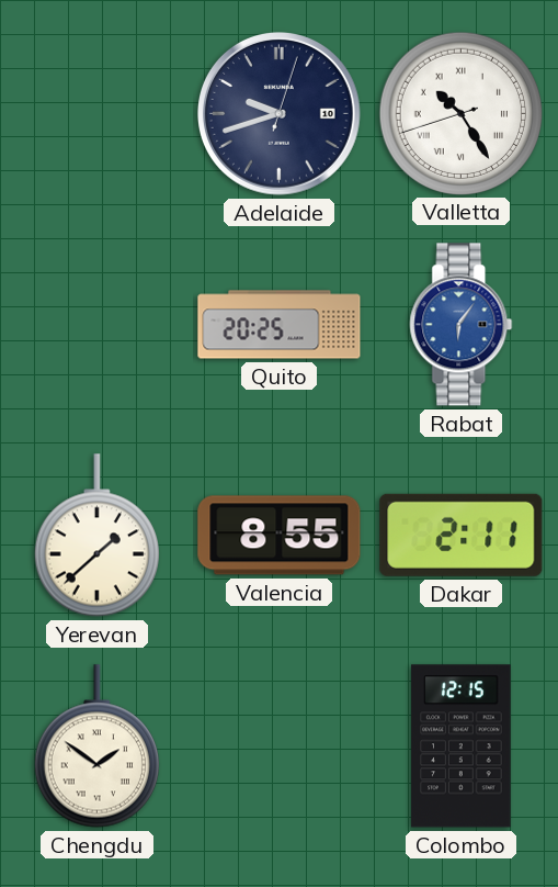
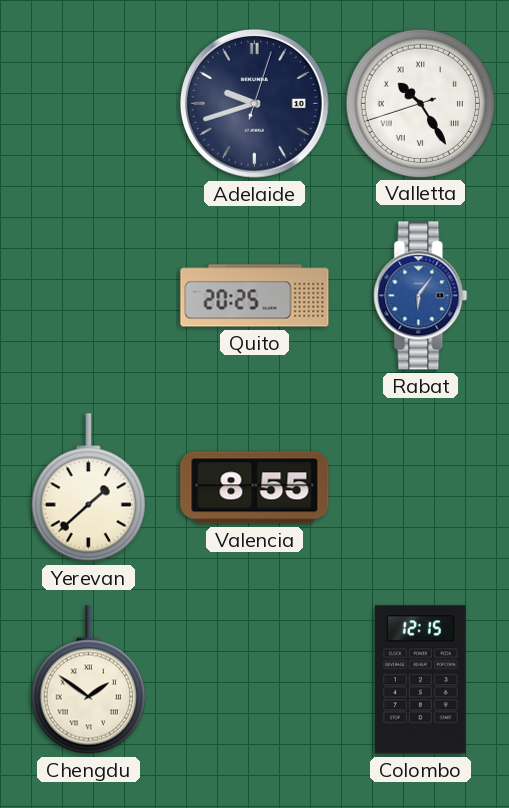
Dakar: 2:11 -> none
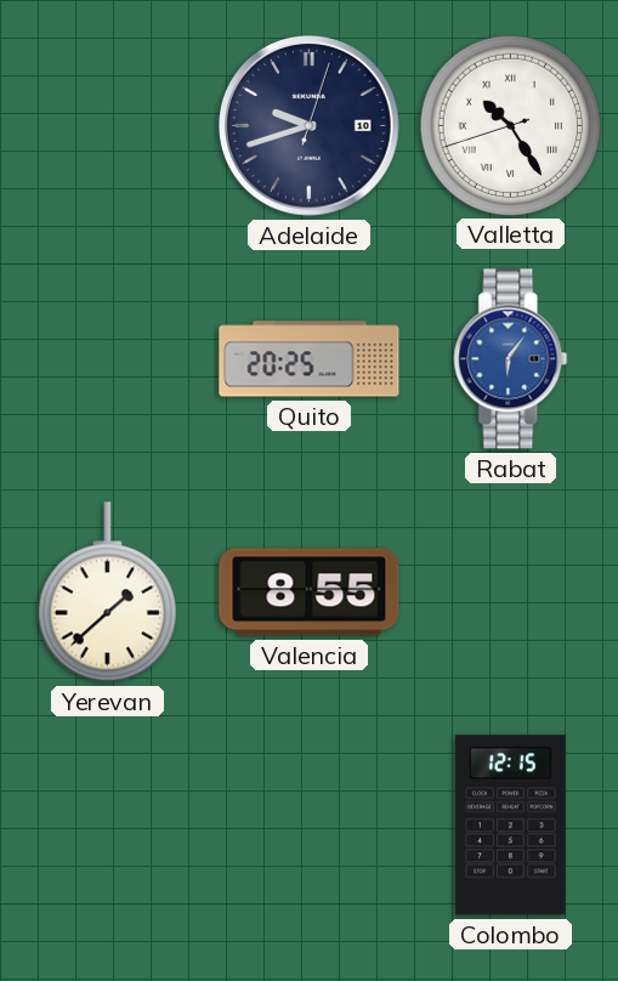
Chengdu: 1:51 -> none
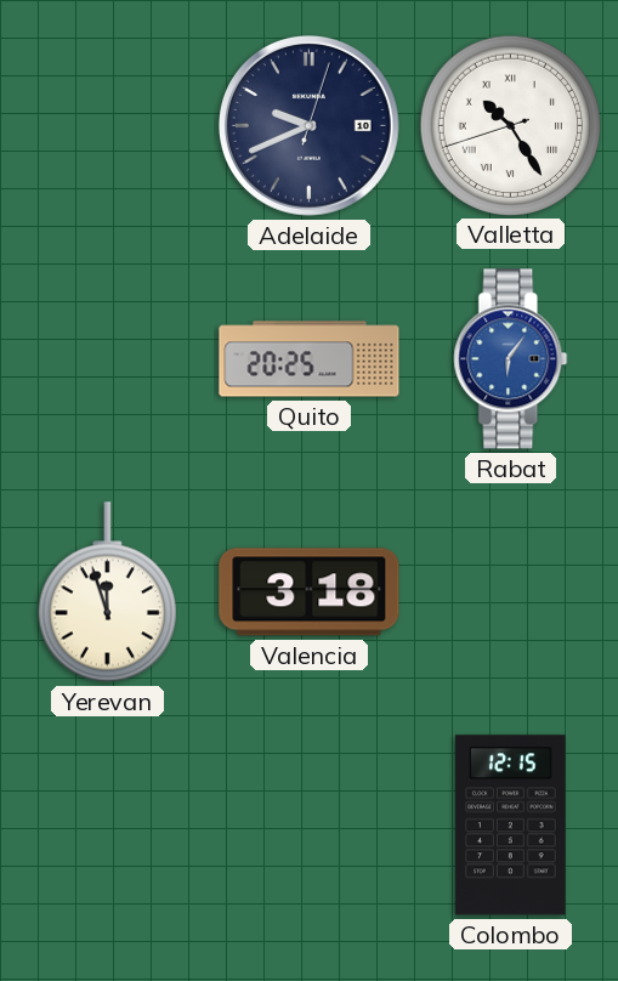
Adelaide: 9:42 -> 9:41
Yerevan: 1:38 -> 11:57
Valencia: 8:55 -> 3:18
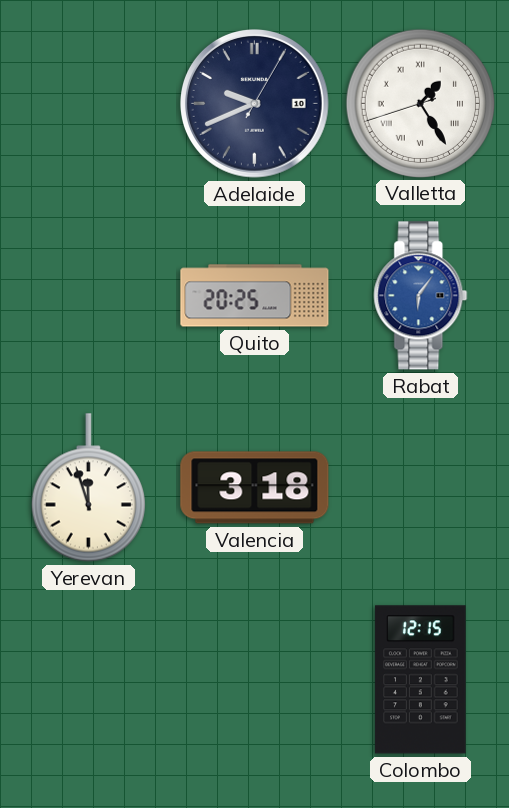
Adelaide: 9:41:03 -> 9:41:05
Valletta: 10:24 -> 1:24
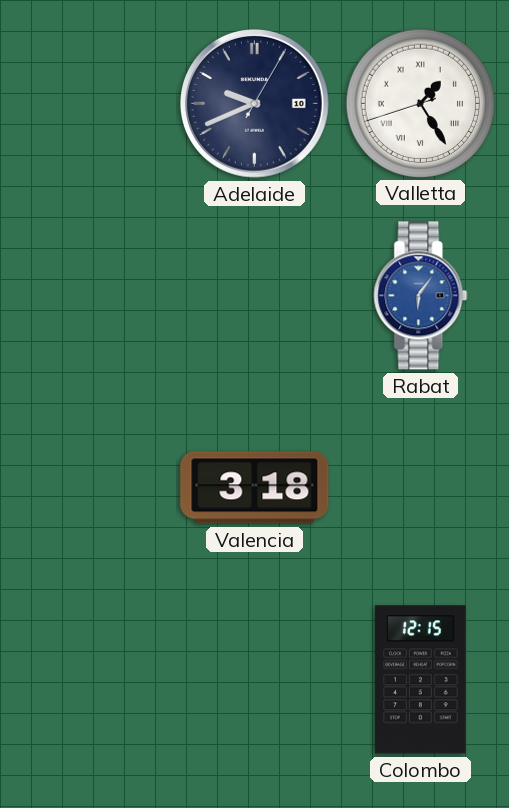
Quito: 20:25 -> none
Yerevan: 11:57 -> none
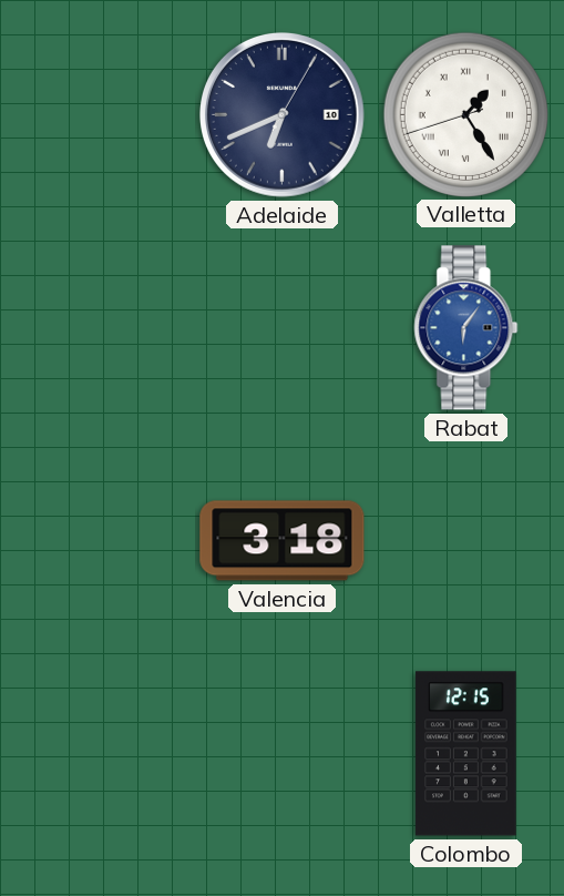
Adelaide: 9:41 -> 6:41
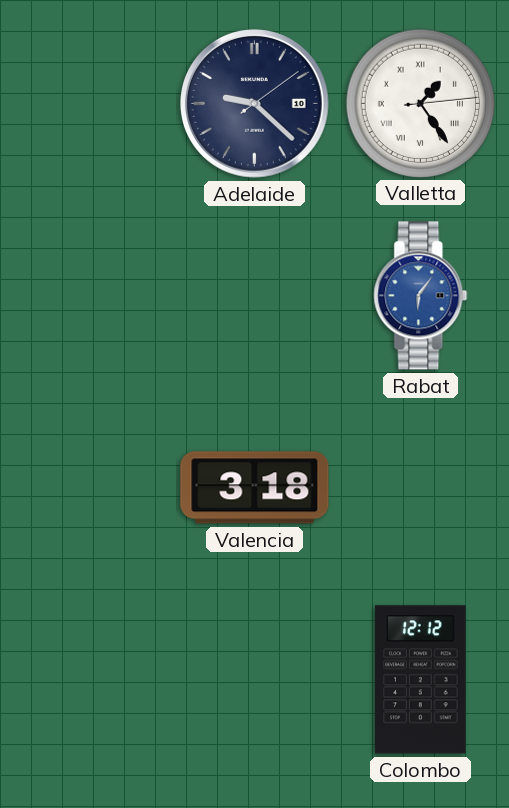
Adelaide: 6:41 -> 9:22
Valletta: 1:24:42 -> 1:24:14
Colombo: 12:15 -> 12:12
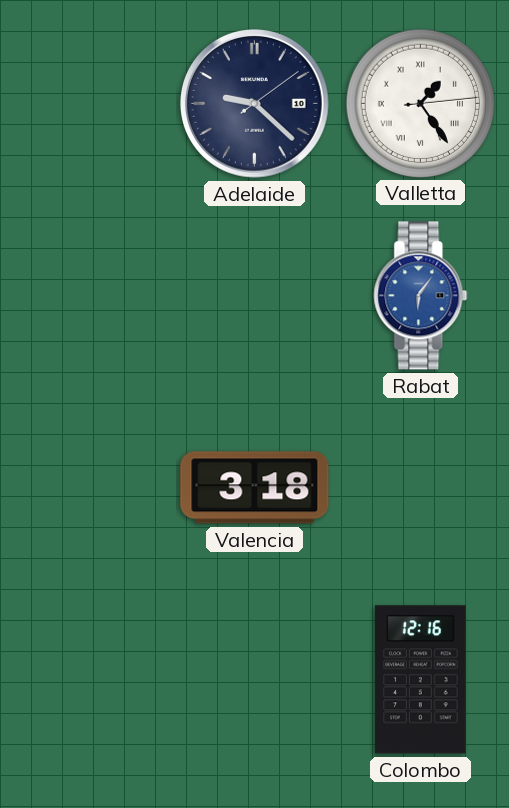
Colombo: 12:12 -> 12:16
